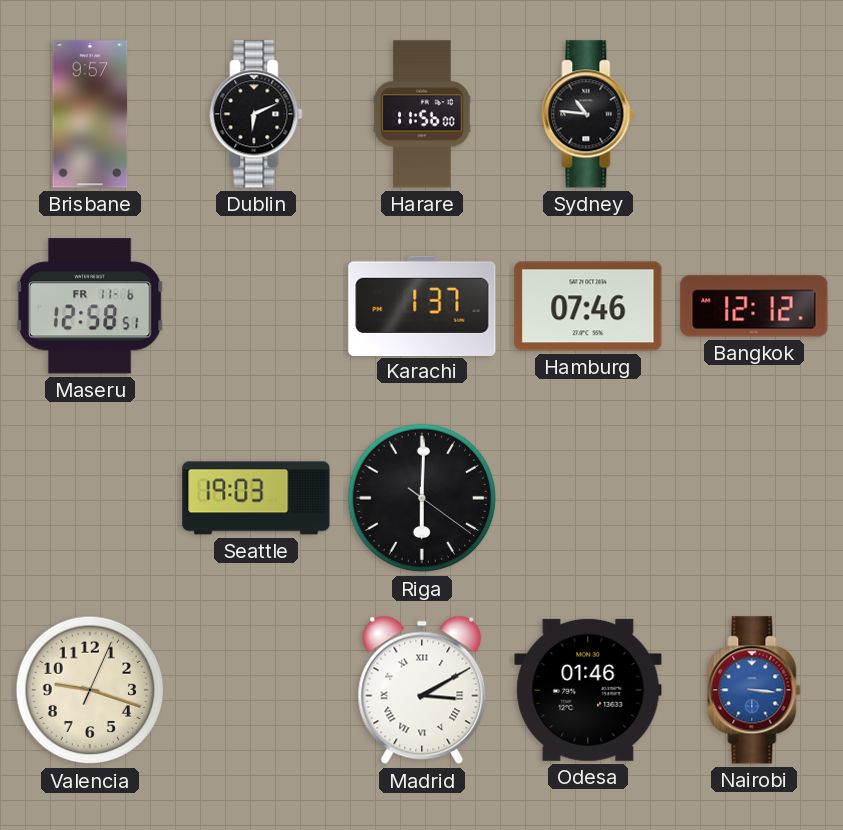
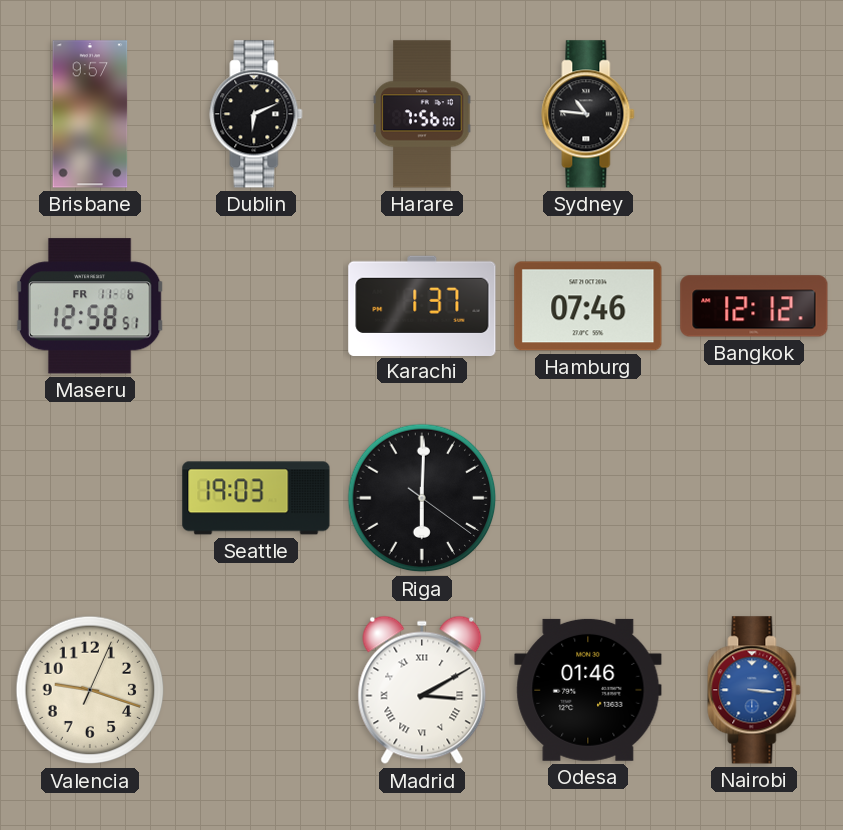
Harare: 11:56 -> 7:56
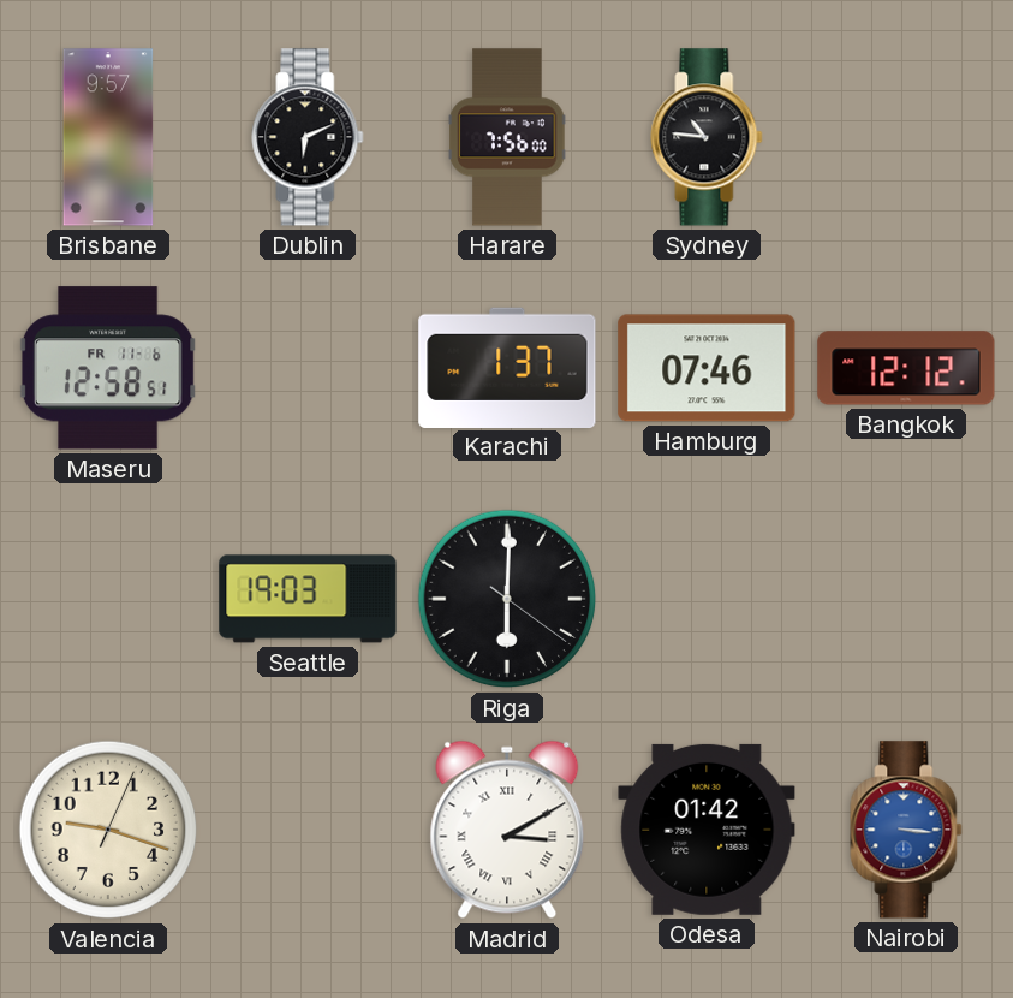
Odesa: 01:46 -> 01:42
